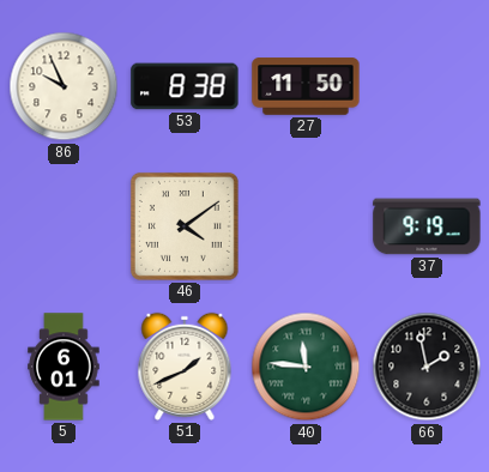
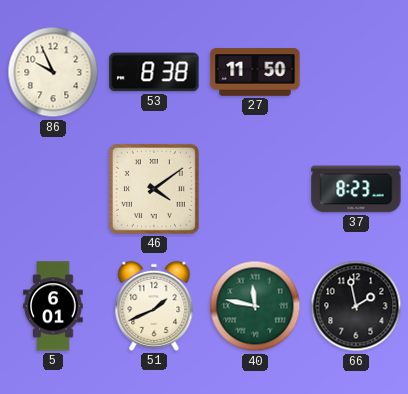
37: 9:19 -> 8:23
40: 11:46 -> 11:47
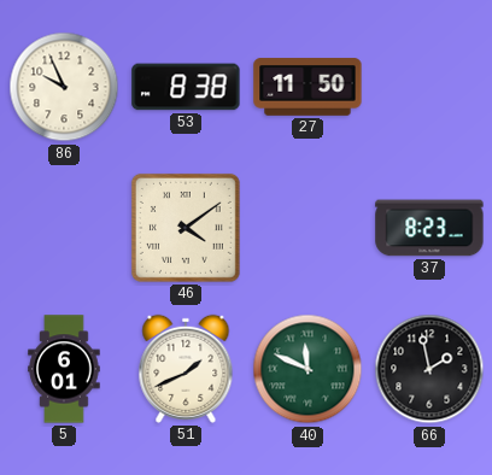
40: 11:47 -> 11:49
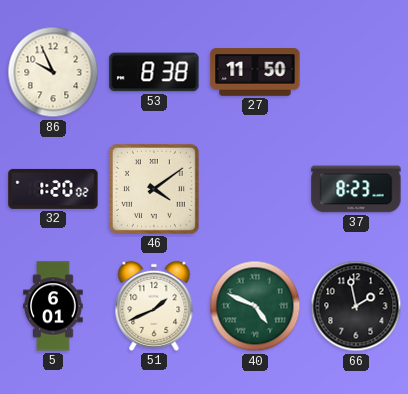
32: none -> 1:20
40: 11:49 -> 4:49
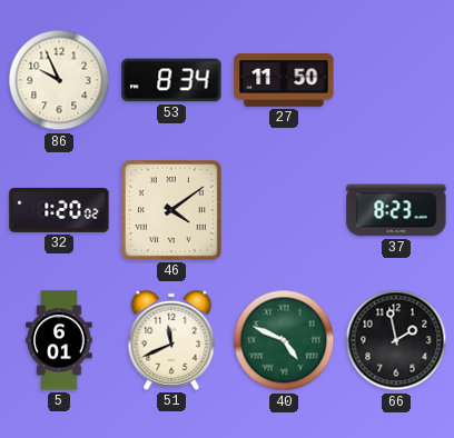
53: 8:38 -> 8:34
51: 1:41 -> 11:41
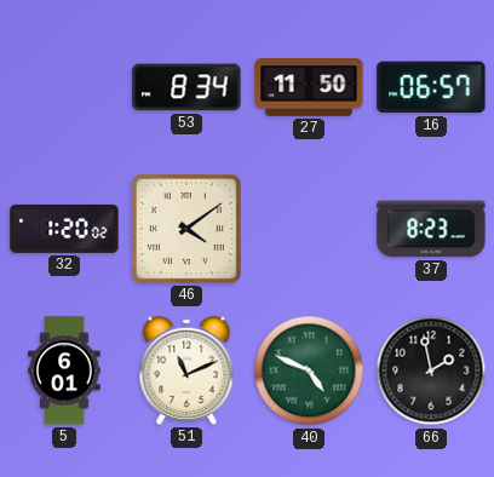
86: 9:56 -> none
16: none -> 06:57
51: 11:41 -> 11:11
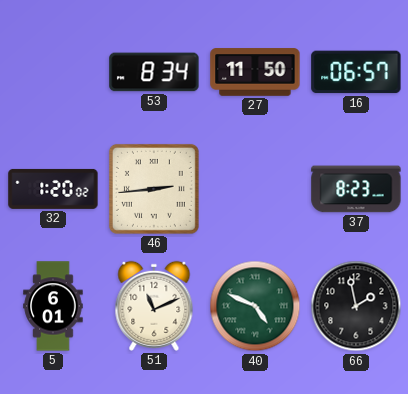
46: 4:09 -> 2:44
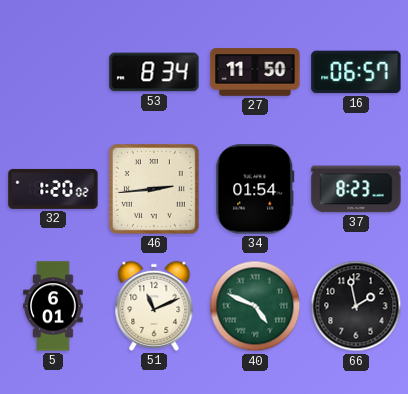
34: none -> 01:54
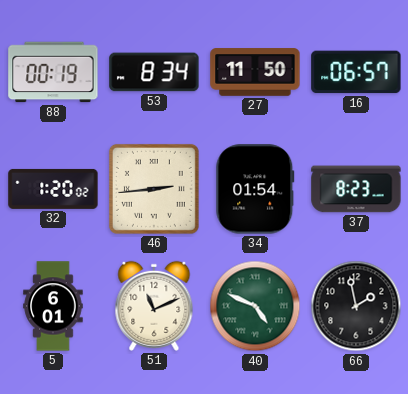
88: none -> 00:19
